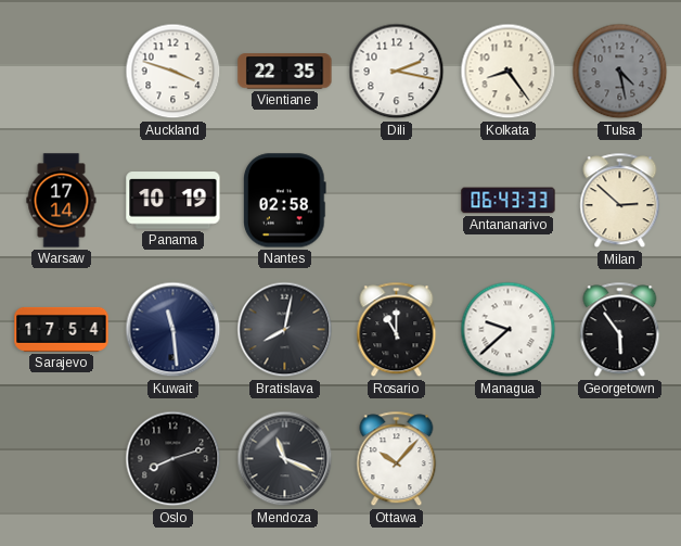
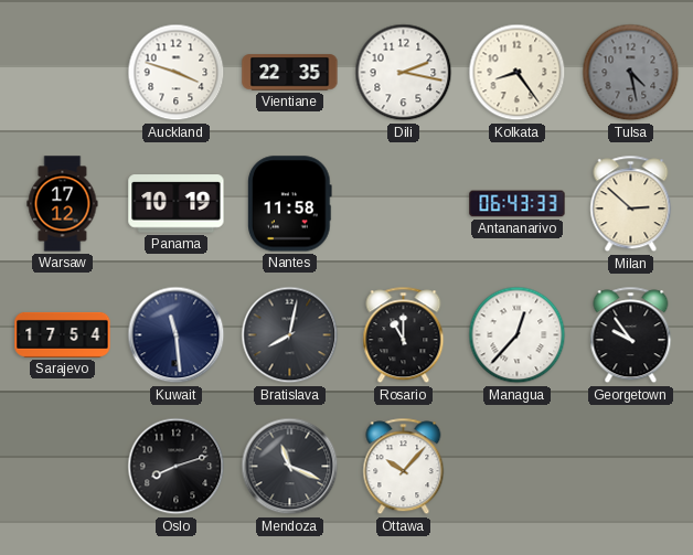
Warsaw: 17:14 -> 17:12
Nantes: 02:58 -> 11:58
Managua: 9:38 -> 12:37
Georgetown: 5:54 -> 9:54
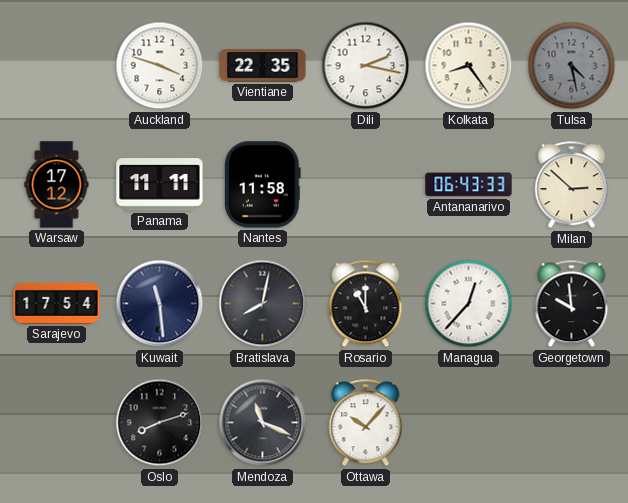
Panama: 10:19 -> 11:11
Georgetown: 9:54 -> 9:59
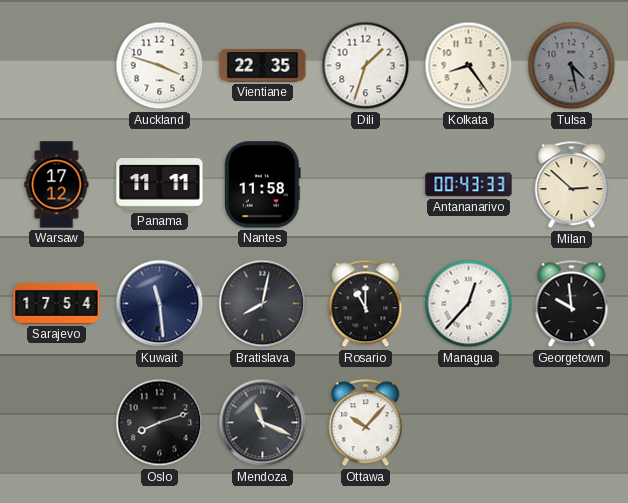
Dili: 2:17 -> 1:33
Antananarivo: 06:43 -> 00:43
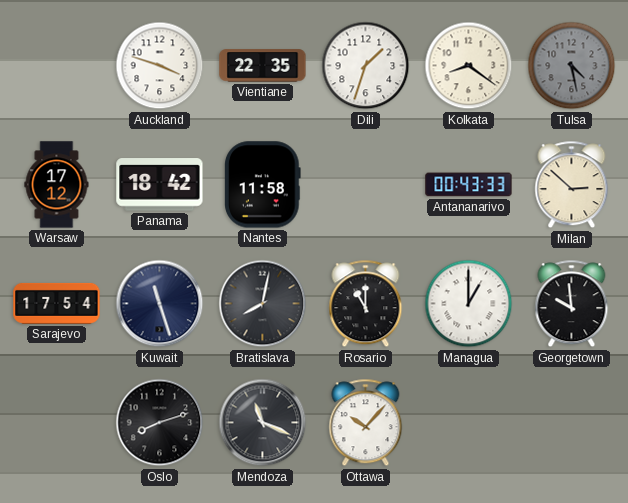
Kolkata: 8:24 -> 8:21
Panama: 11:11 -> 18:42
Kuwait: 11:29 -> 11:27
Managua: 12:37 -> 1:00
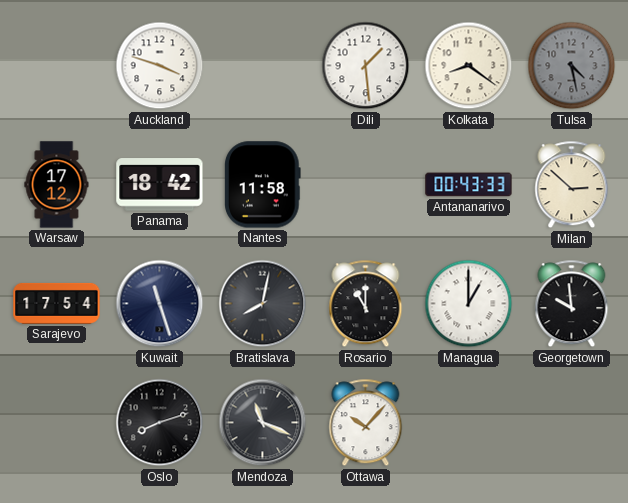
Vientiane: 22:35 -> none
Dili: 1:33 -> 1:29
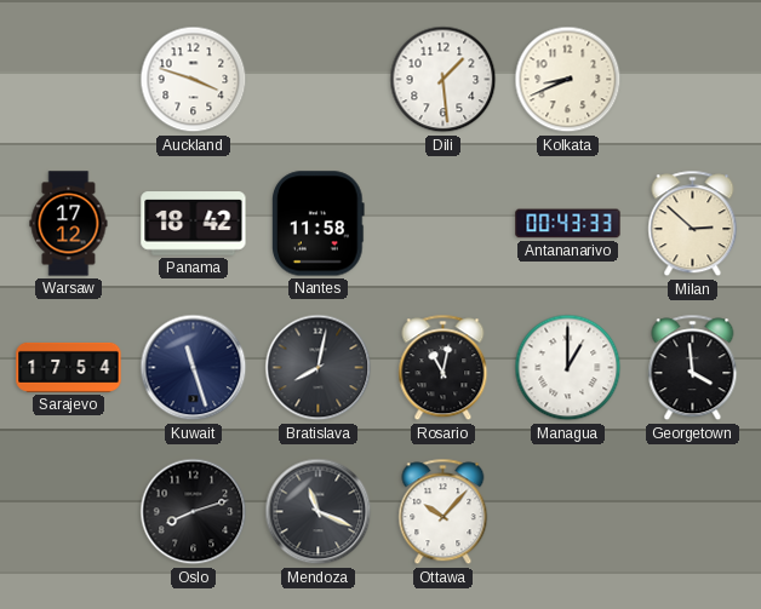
Kolkata: 8:21 -> 8:41
Tulsa: 4:28 -> none
Rosario: 11:00 -> 11:02
Georgetown: 9:59 -> 3:59
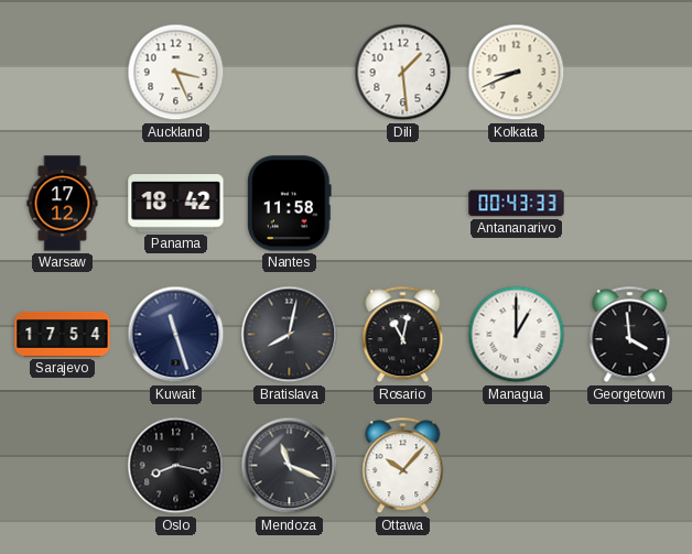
Auckland: 3:48 -> 3:26
Milan: 2:52 -> none
Oslo: 8:12 -> 8:17
